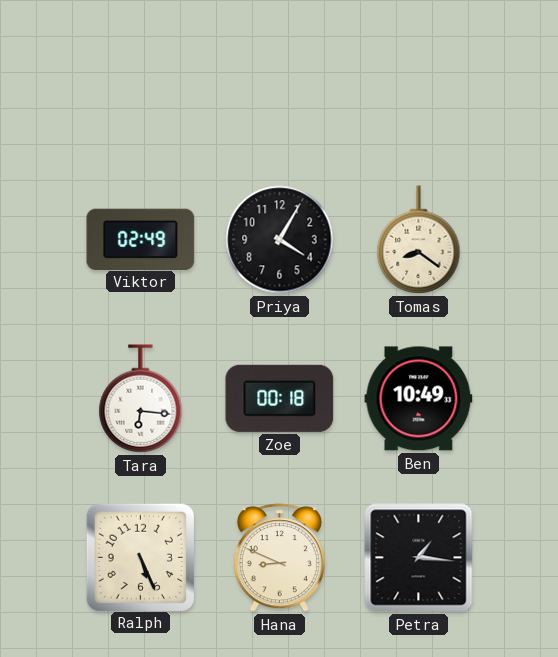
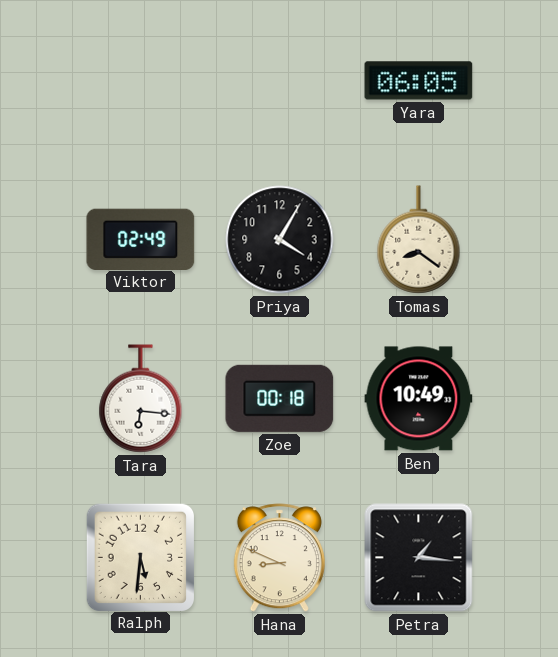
Yara: none -> 06:05
Ralph: 5:26 -> 5:31
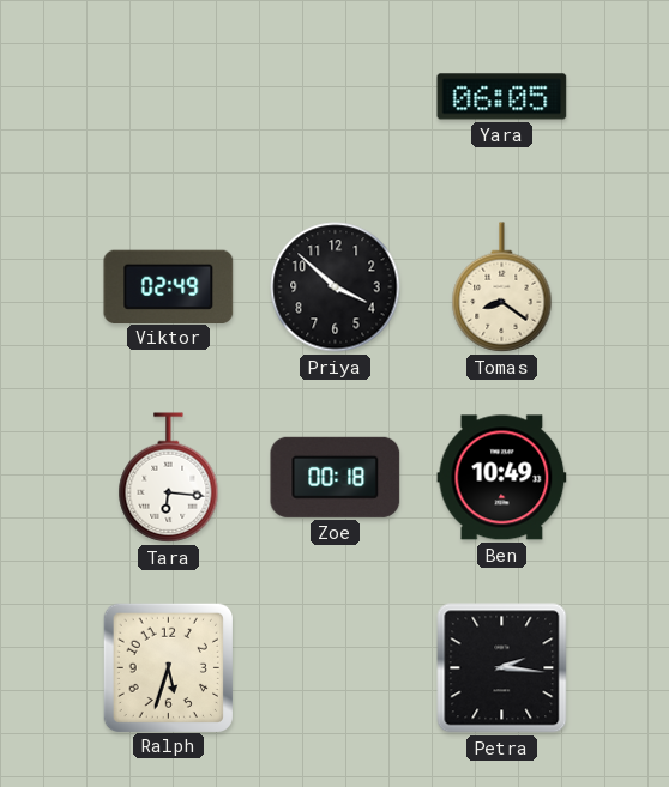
Priya: 4:05 -> 3:52
Ralph: 5:31 -> 5:33
Hana: 8:49 -> none
Petra: 1:16 -> 2:16
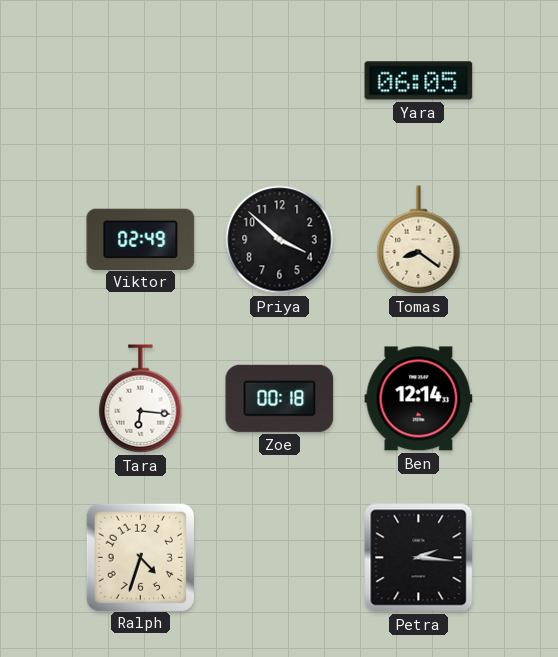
Ben: 10:49 -> 12:14
Ralph: 5:33 -> 4:33
